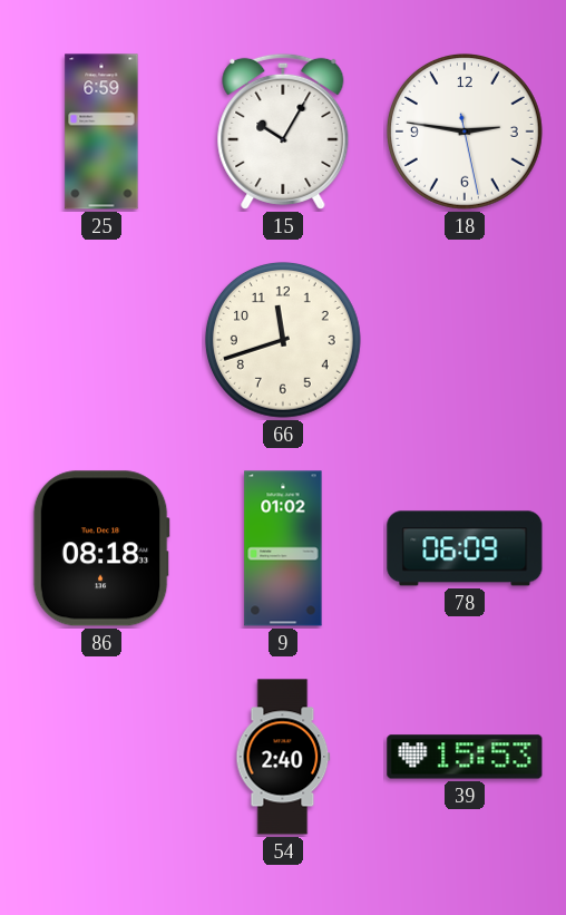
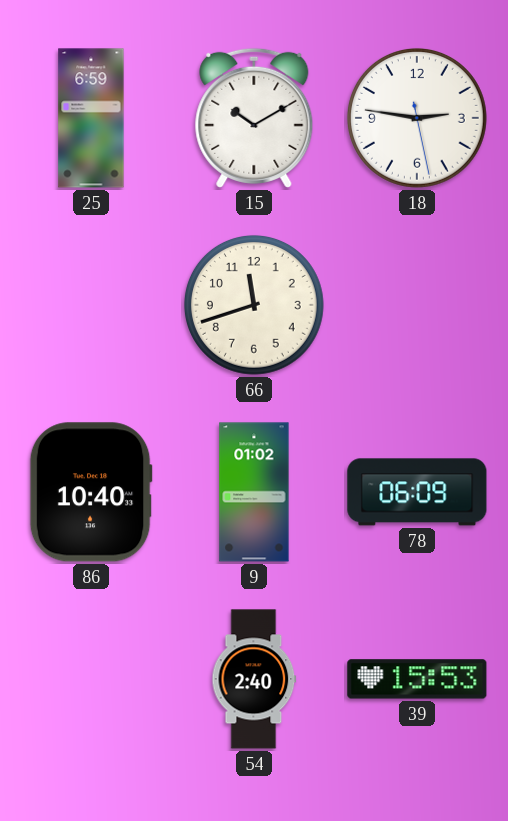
15: 10:05 -> 10:10
86: 08:18 -> 10:40
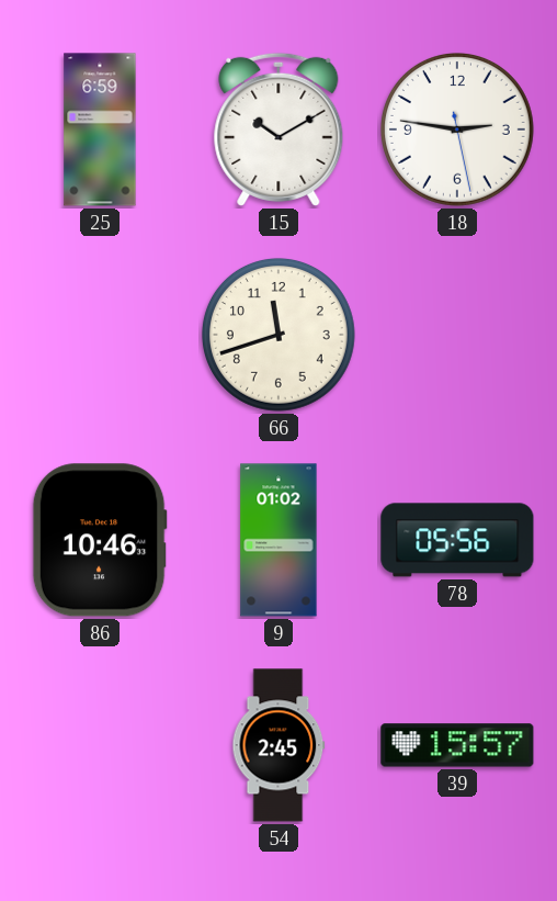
86: 10:40 -> 10:46
78: 06:09 -> 05:56
54: 2:40 -> 2:45
39: 15:53 -> 15:57
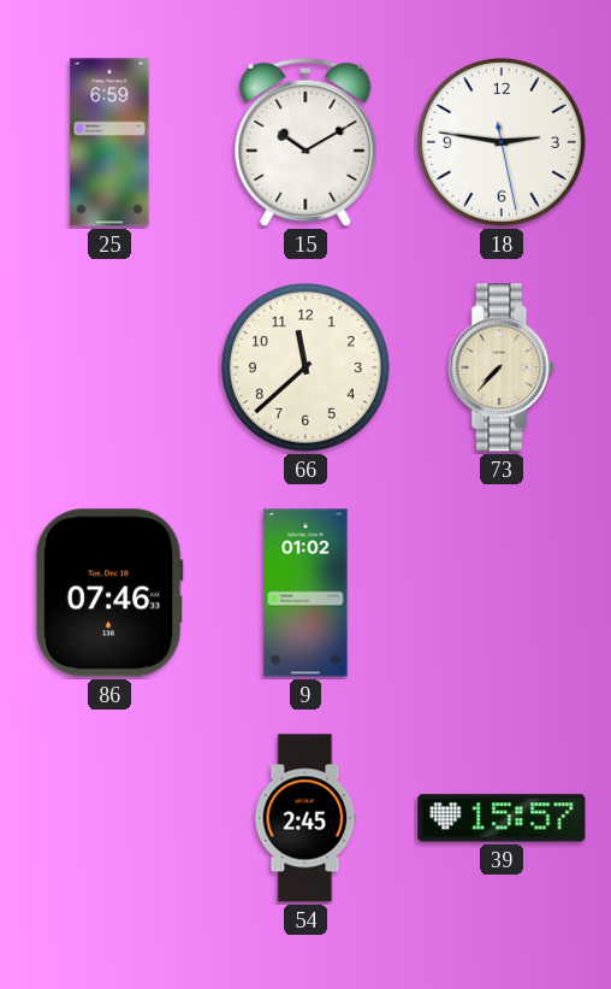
66: 11:42 -> 11:38
73: none -> 7:37
86: 10:46 -> 07:46
78: 05:56 -> none
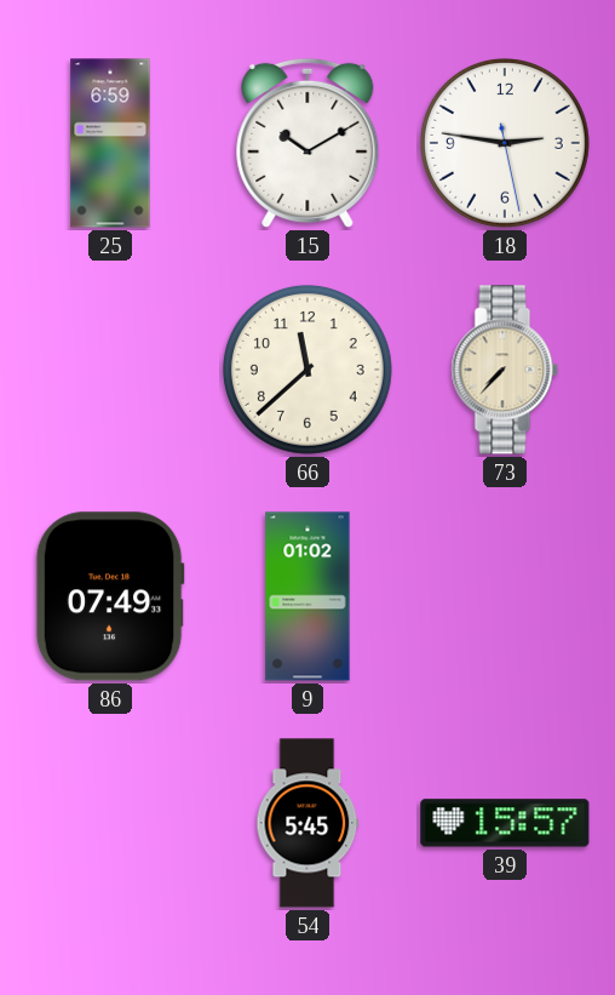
86: 07:46 -> 07:49
54: 2:45 -> 5:45
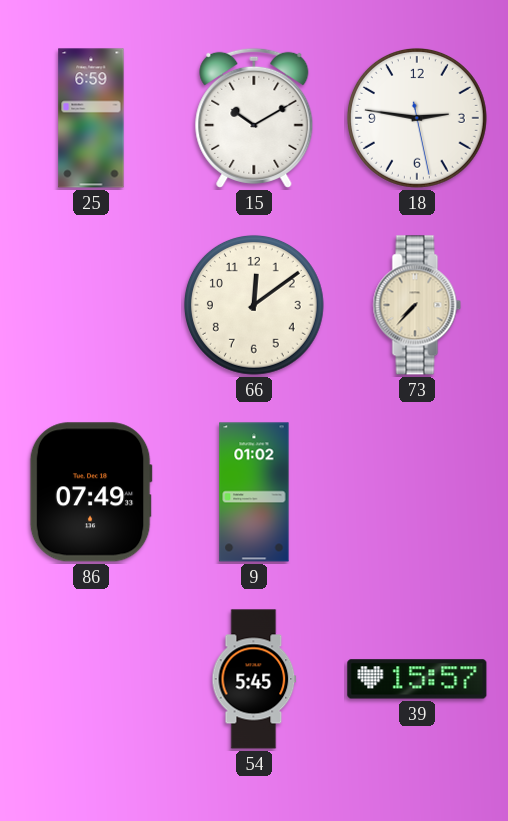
66: 11:38 -> 12:09
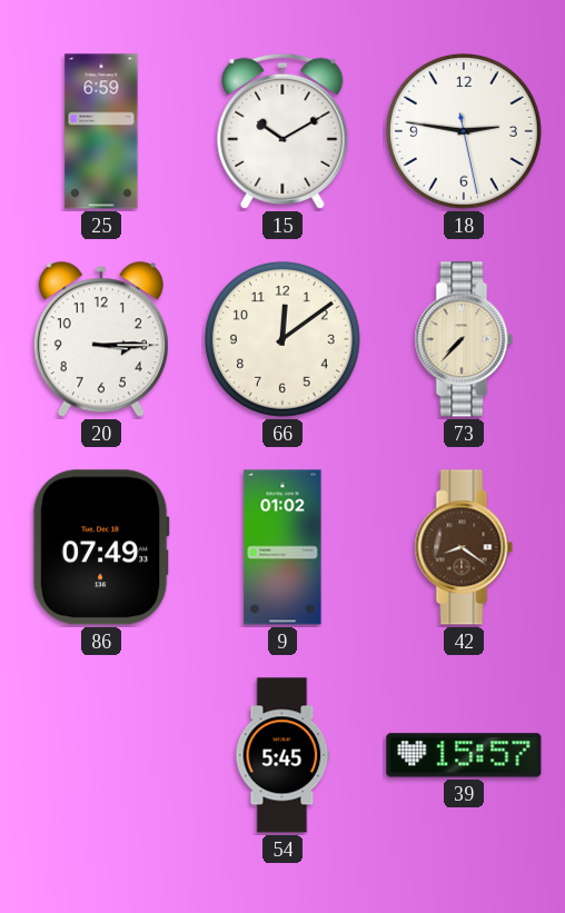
20: none -> 3:15
42: none -> 8:21
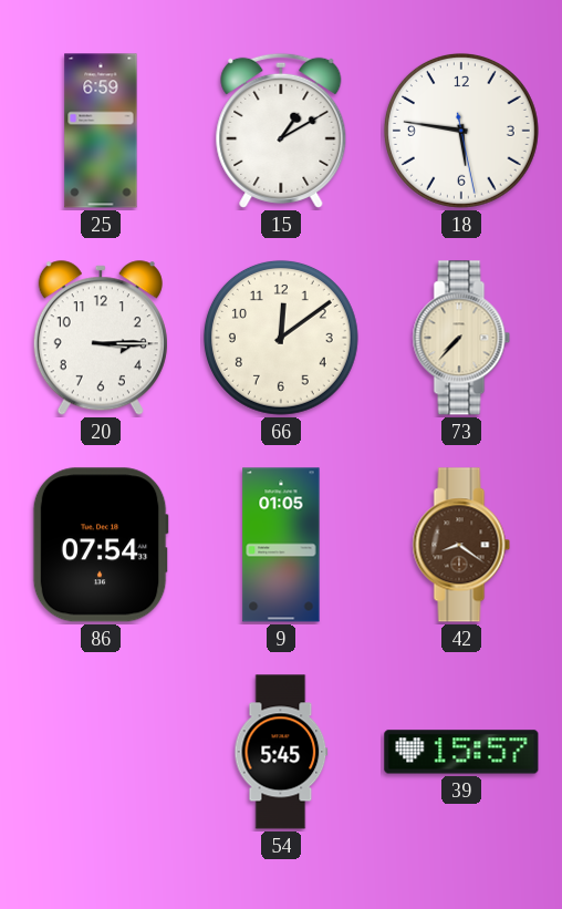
15: 10:10 -> 1:10
18: 2:46 -> 5:46
86: 07:49 -> 07:54
9: 01:02 -> 01:05
